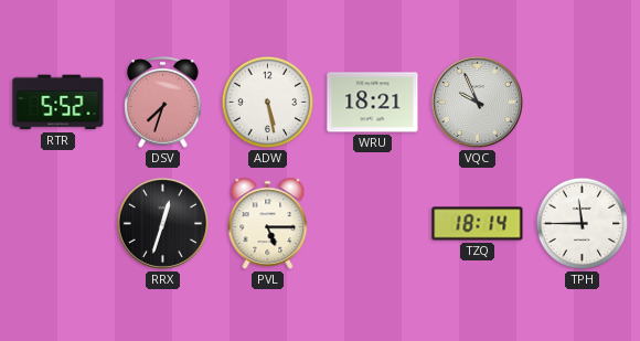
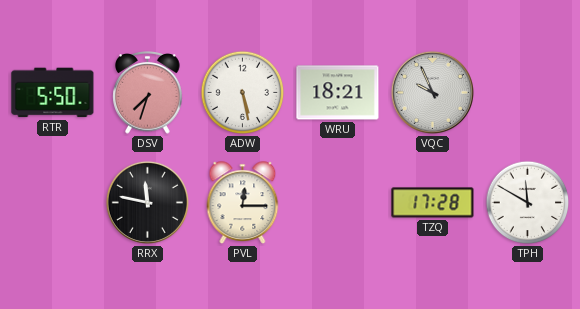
RTR: 5:52 -> 5:50
RRX: 12:33 -> 11:47
PVL: 5:15 -> 12:15
TZQ: 18:14 -> 17:28
TPH: 11:45 -> 11:50
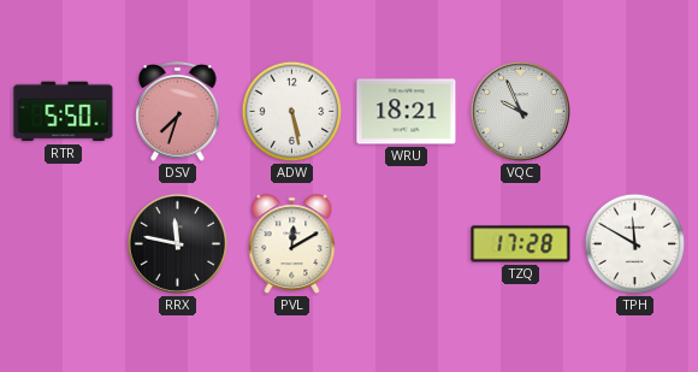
PVL: 12:15 -> 12:10
